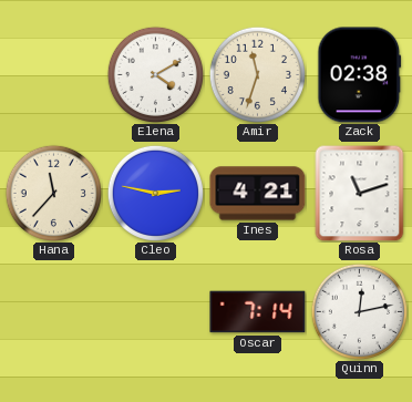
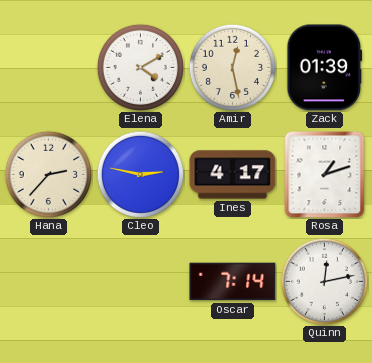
Amir: 11:33 -> 12:28
Zack: 02:38 -> 01:39
Hana: 11:37 -> 2:37
Ines: 4:21 -> 4:17
Rosa: 11:12 -> 1:12
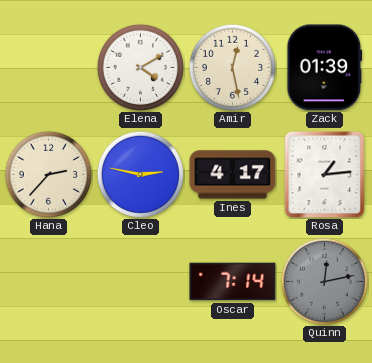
Rosa: 1:12 -> 1:14
Quinn dial: white -> grey
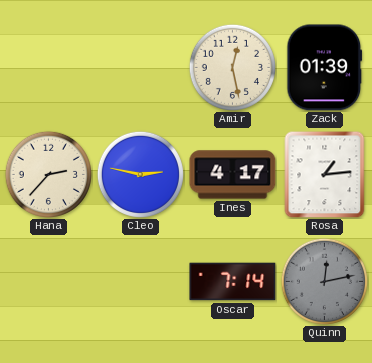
Elena: 4:10 -> none
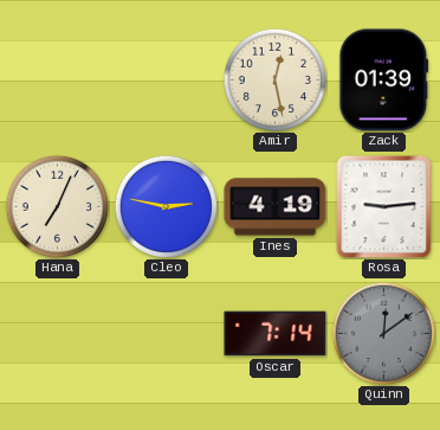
Hana: 2:37 -> 7:04
Ines: 4:17 -> 4:19
Rosa: 1:14 -> 9:14
Quinn: 12:13 -> 12:09
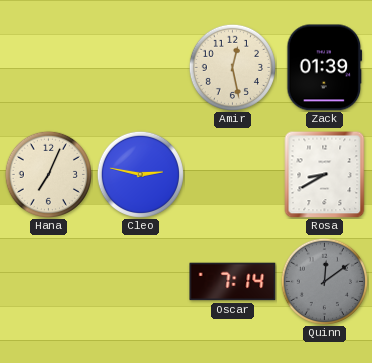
Ines: 4:19 -> none
Rosa: 9:14 -> 8:40
